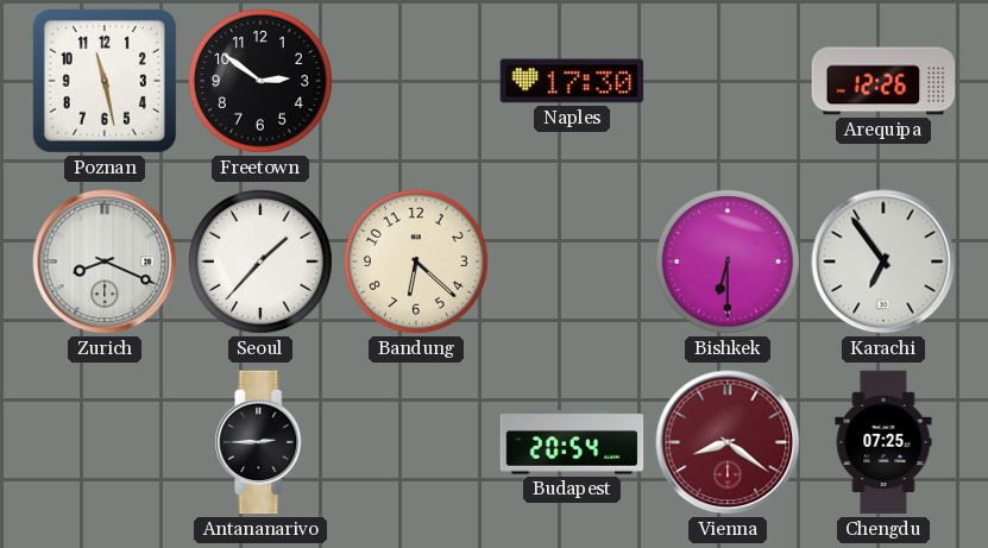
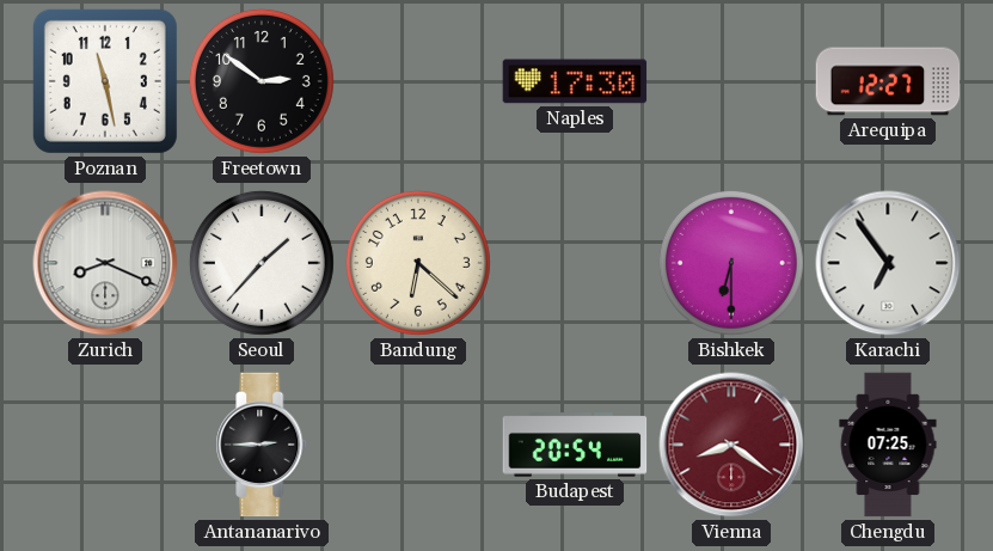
Arequipa: 12:26 -> 12:27
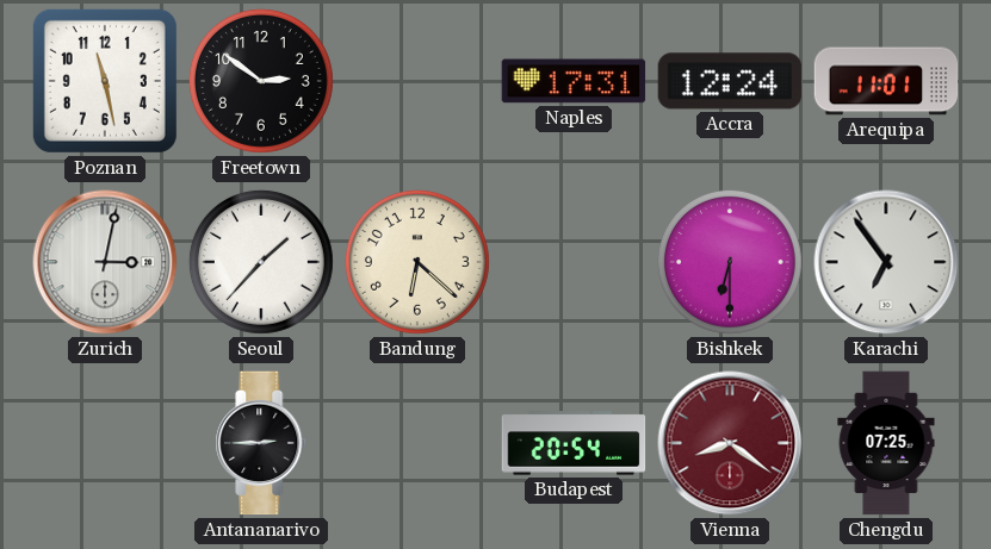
Naples: 17:30 -> 17:31
Accra: none -> 12:24
Arequipa: 12:27 -> 11:01
Zurich: 8:19 -> 3:02
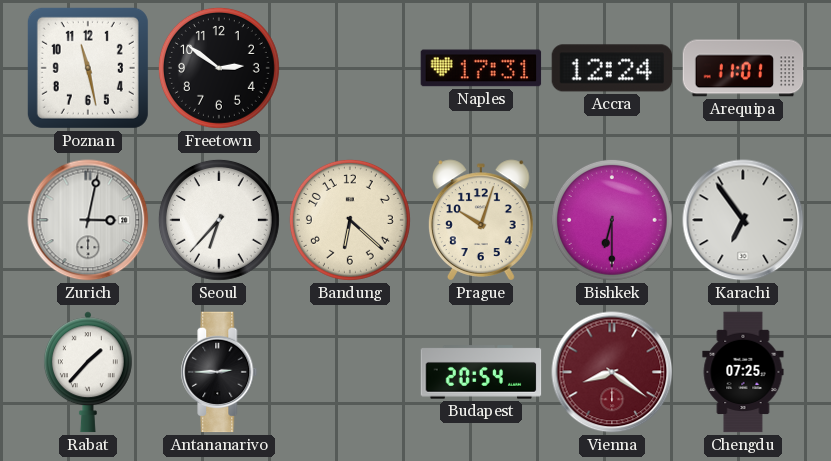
Seoul: 1:37 -> 6:37
Prague: none -> 10:03
Rabat: none -> 1:37
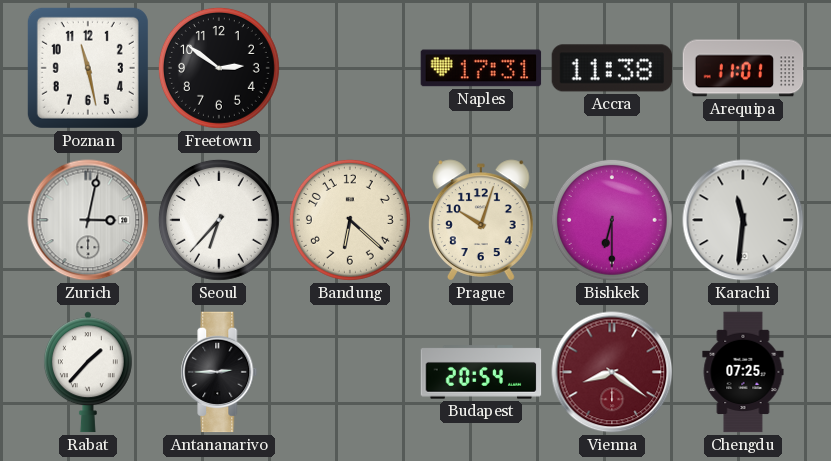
Accra: 12:24 -> 11:38
Karachi: 6:54 -> 11:31
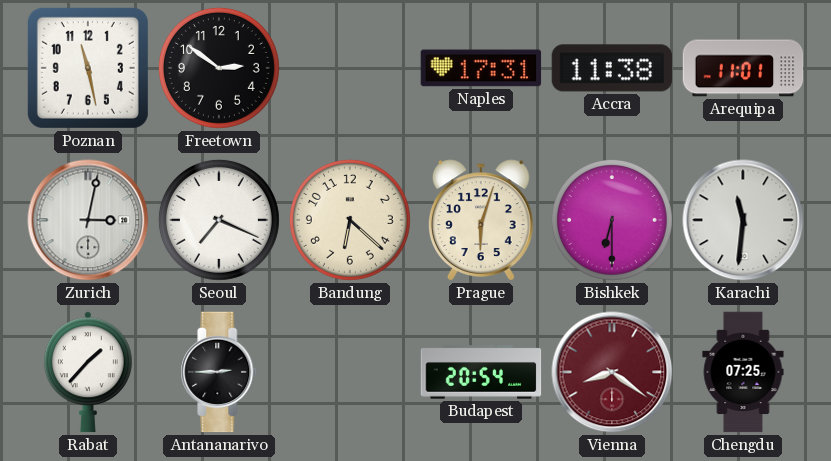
Seoul: 6:37 -> 7:19
Prague: 10:03 -> 6:03
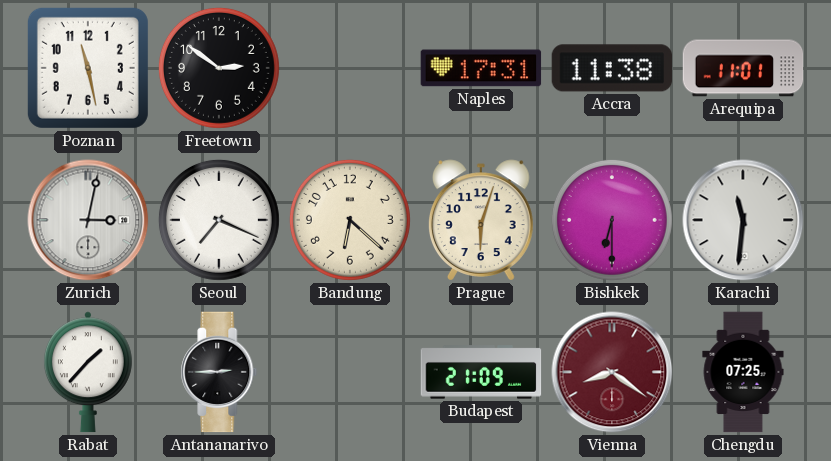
Budapest: 20:54 -> 21:09
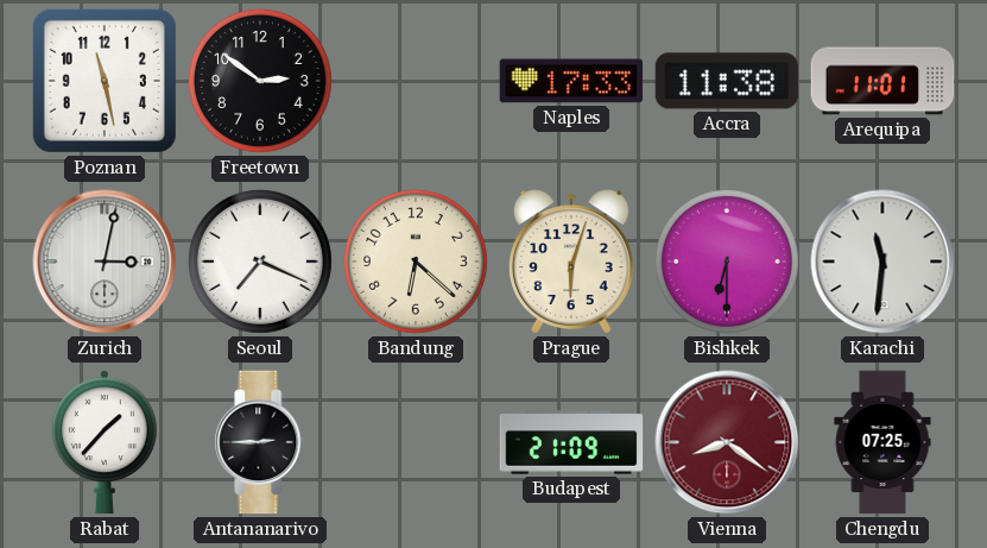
Naples: 17:31 -> 17:33
